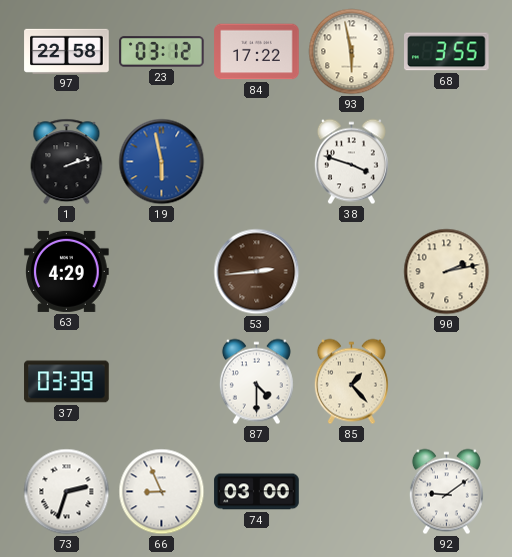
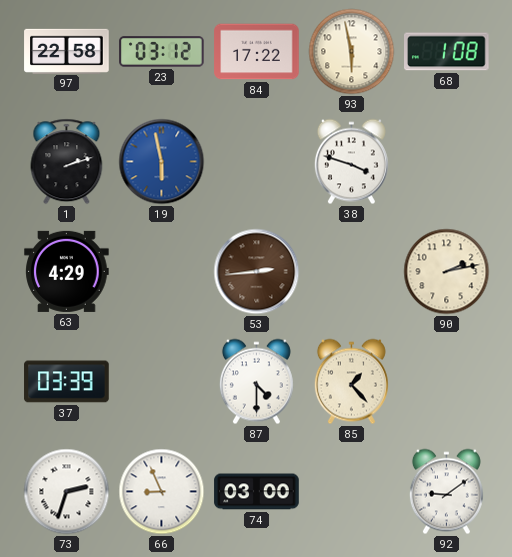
68: 3:55 -> 1:08
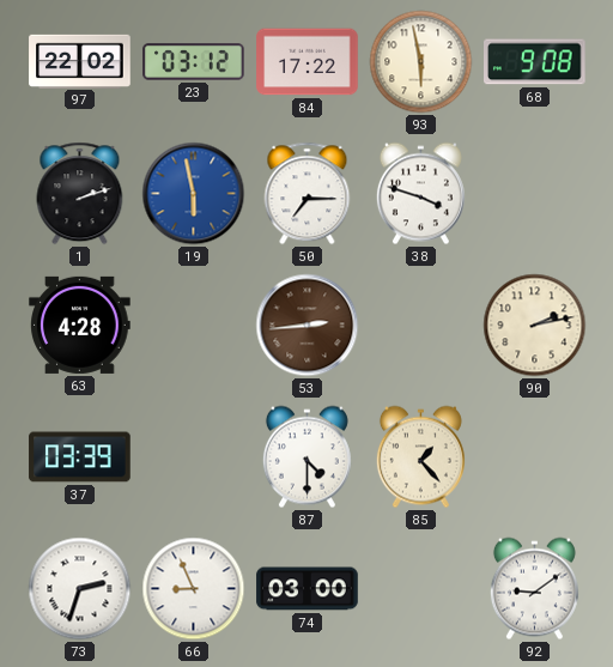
97: 22:58 -> 22:02
68: 1:08 -> 9:08
50: none -> 7:15
63: 4:29 -> 4:28
